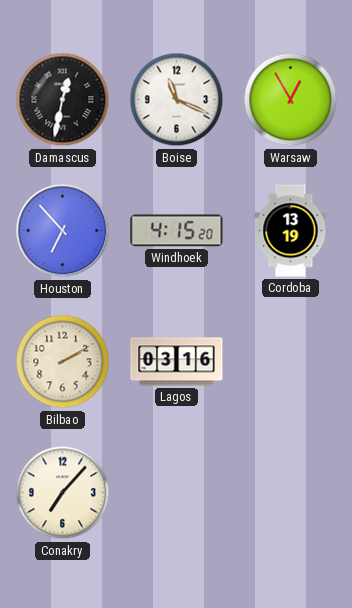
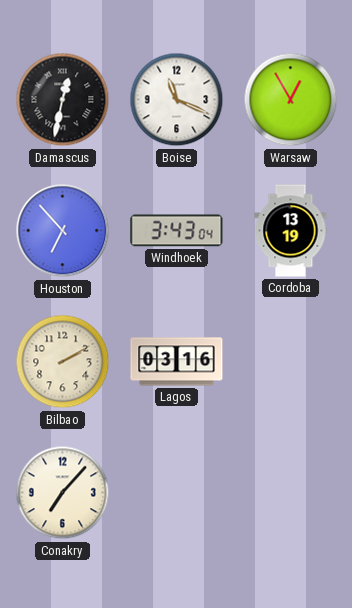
Windhoek: 4:15 -> 3:43
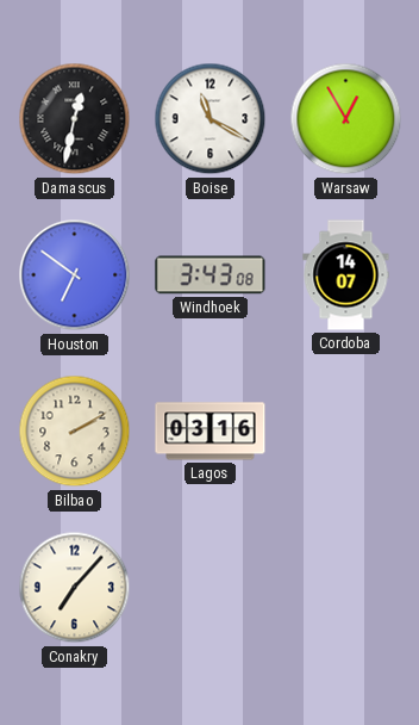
Boise: 11:19 -> 11:20
Houston: 6:53 -> 6:51
Windhoek: 3:43:04 -> 3:43:08
Cordoba: 13:19 -> 14:07
